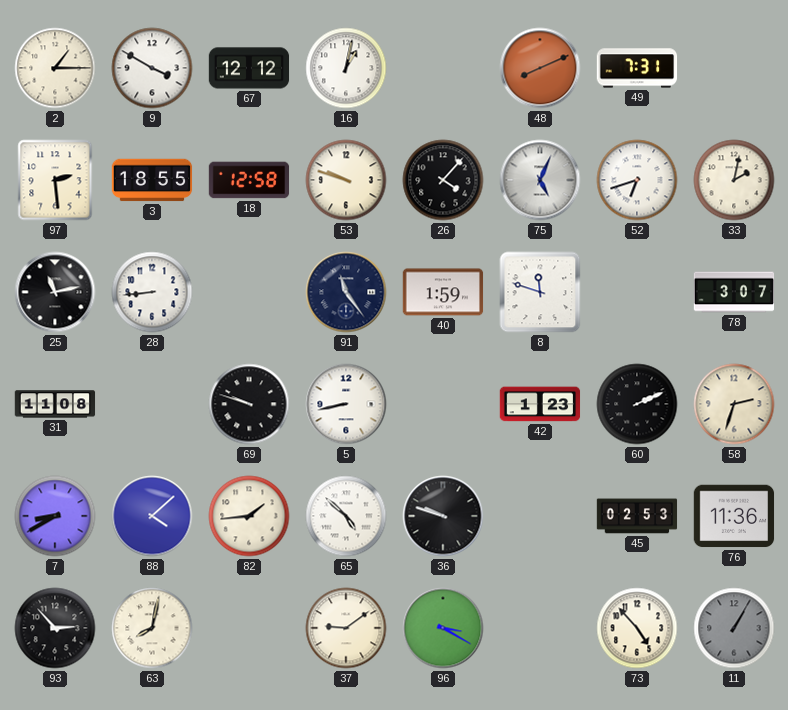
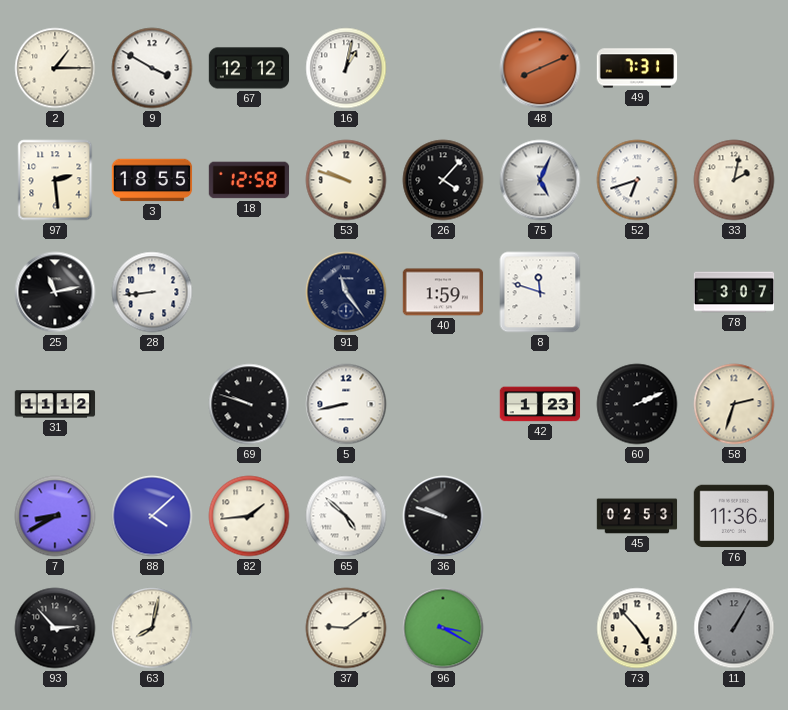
31: 11:08 -> 11:12
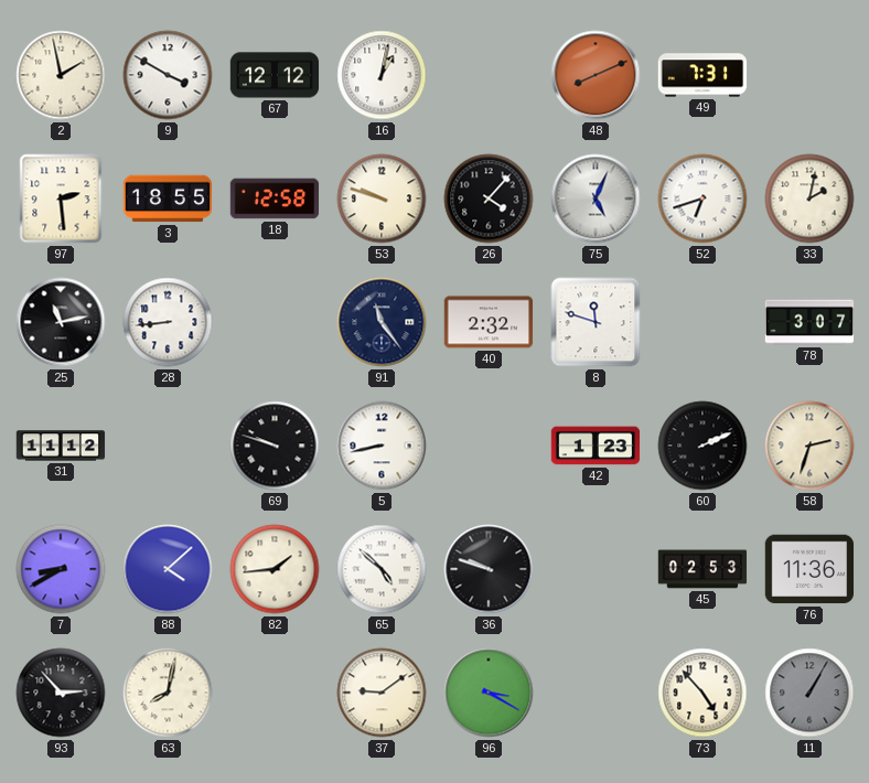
2: 1:15 -> 1:58
40: 1:59 -> 2:32
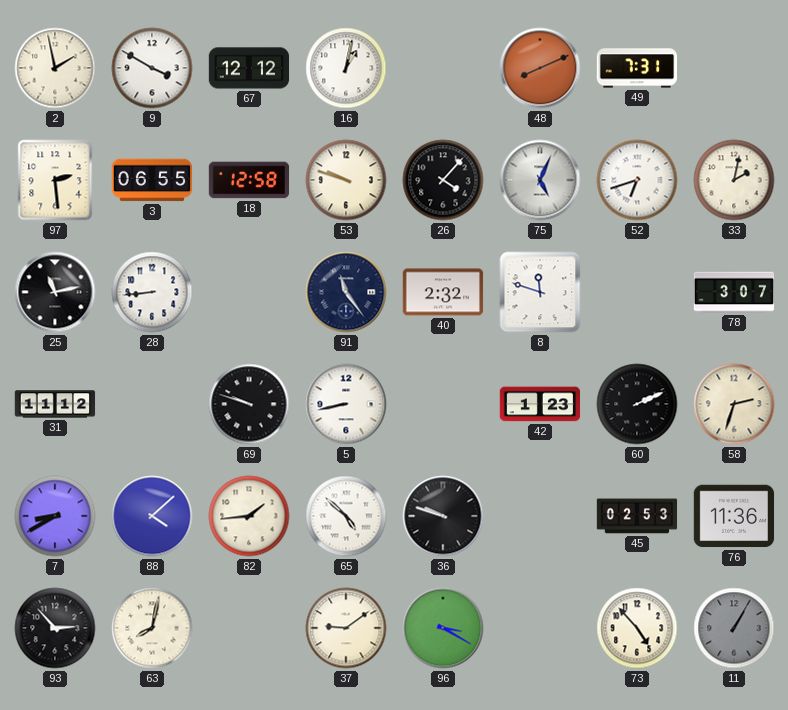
3: 18:55 -> 06:55
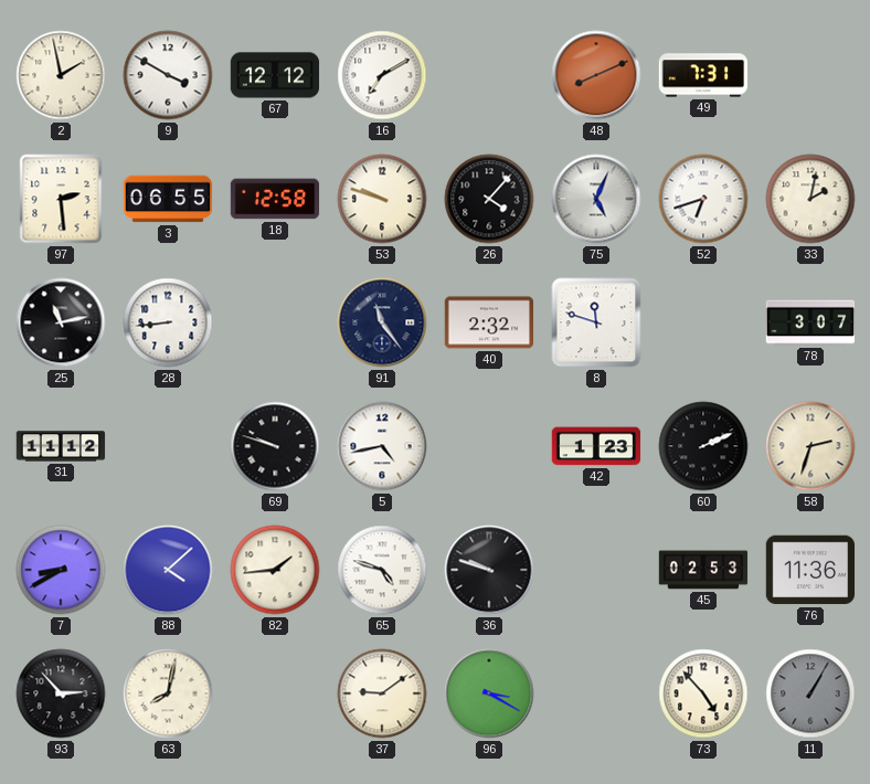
16: 1:02 -> 7:10
5: 8:43 -> 4:43
65: 4:52 -> 4:48
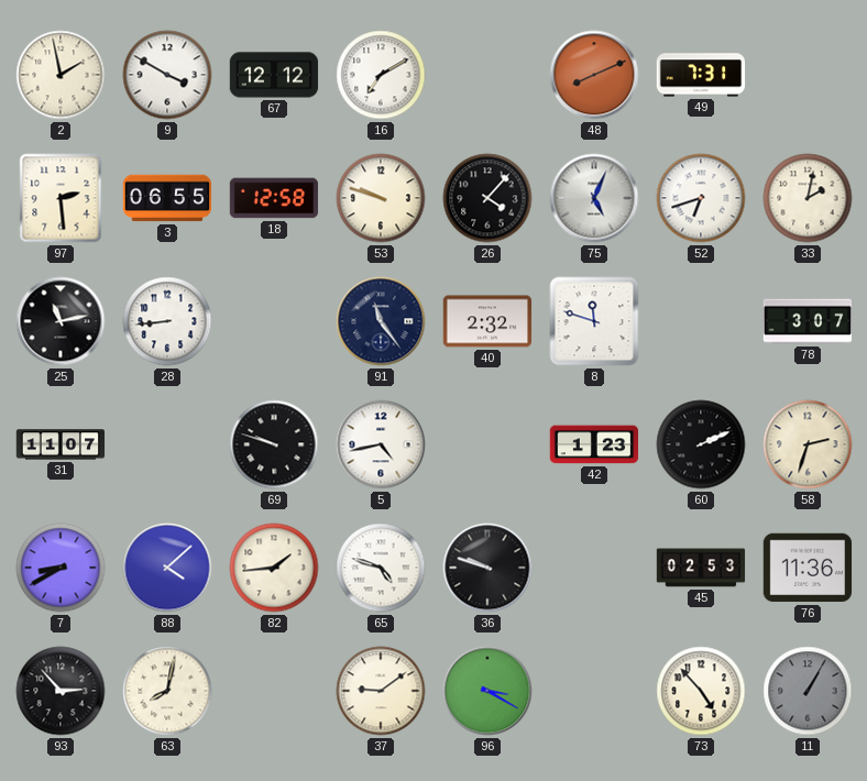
31: 11:12 -> 11:07
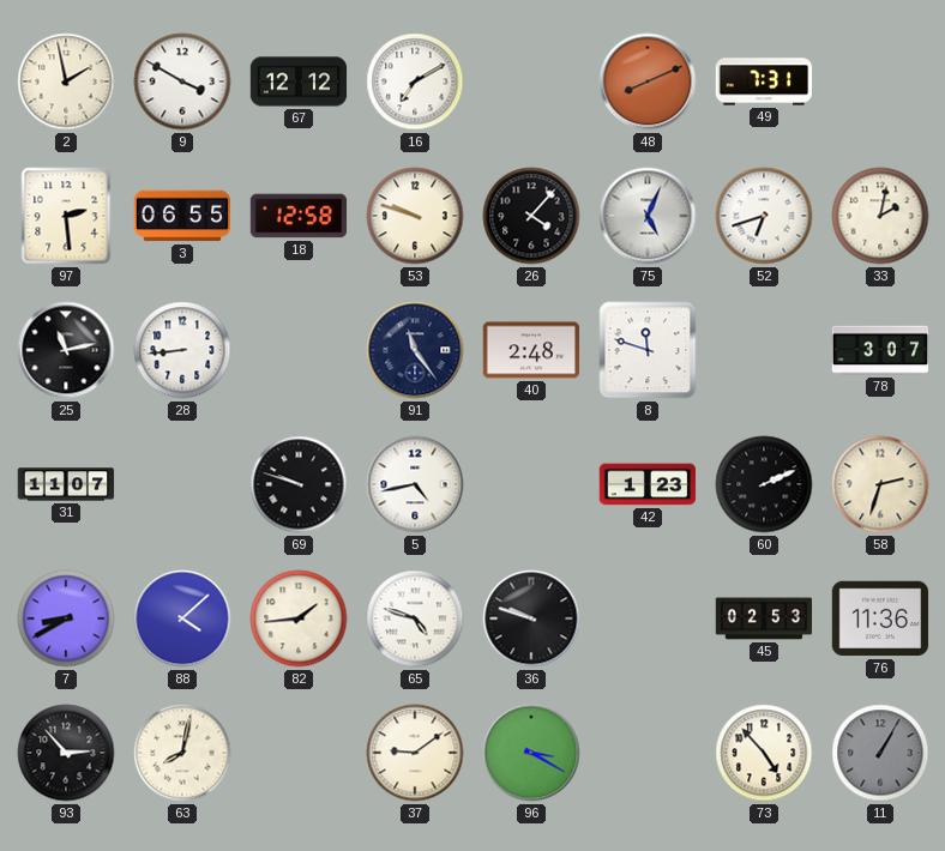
40: 2:32 -> 2:48
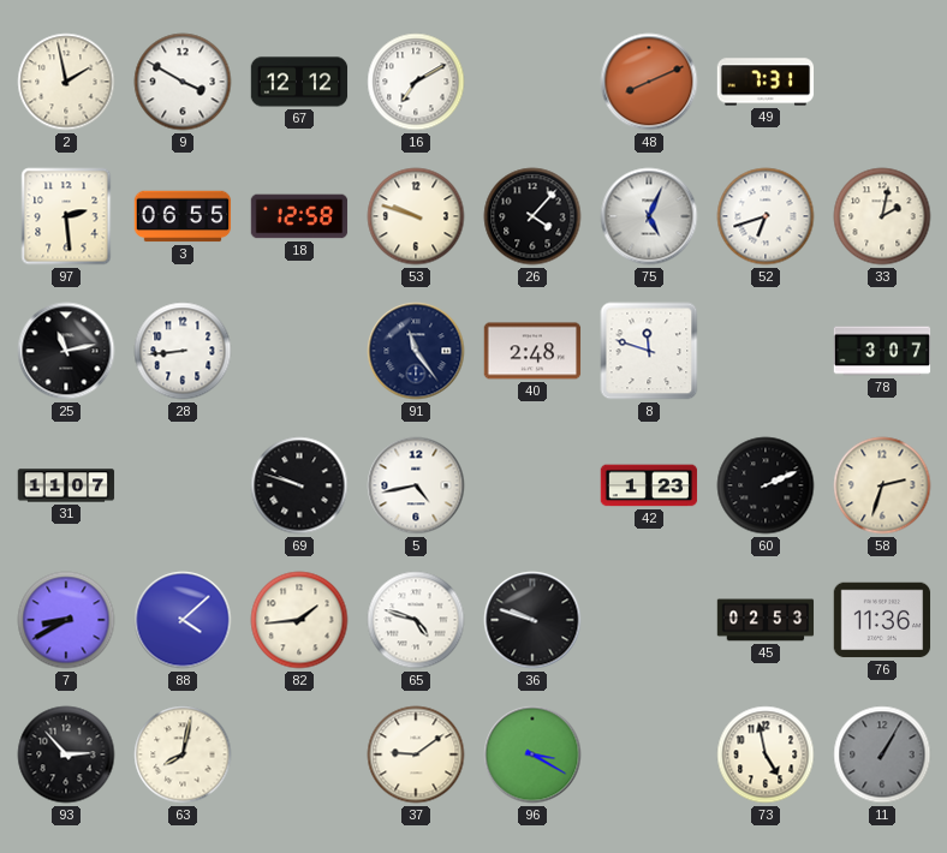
73: 4:53 -> 4:58
